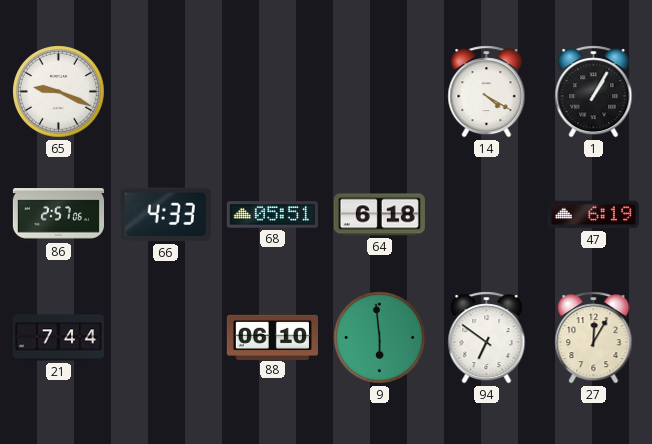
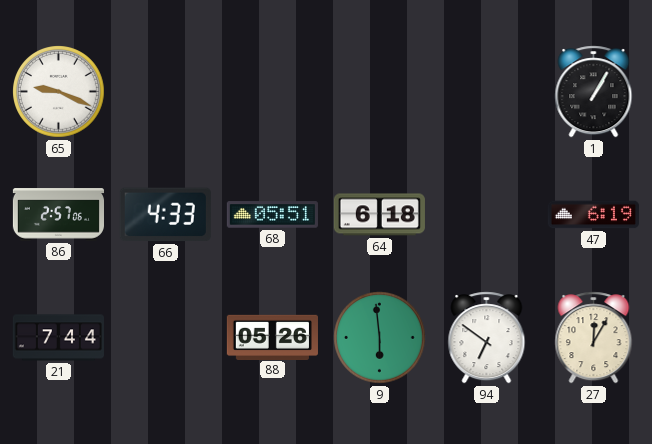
14: 4:20 -> none
88: 06:10 -> 05:26
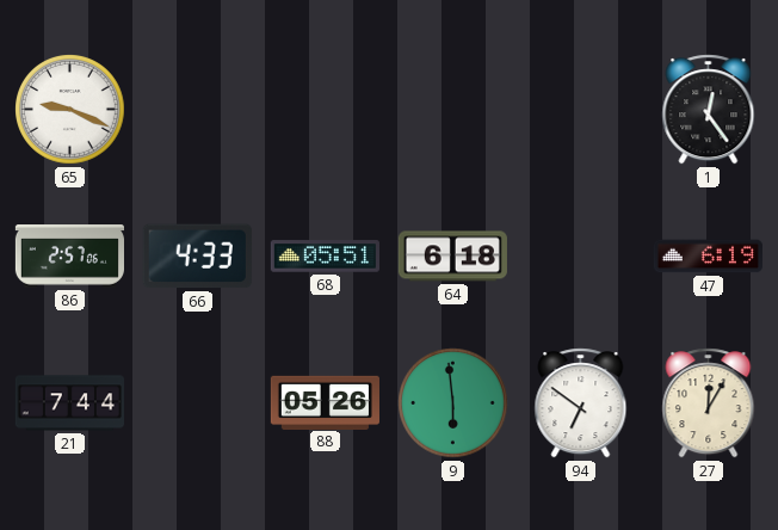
1: 1:05 -> 12:24
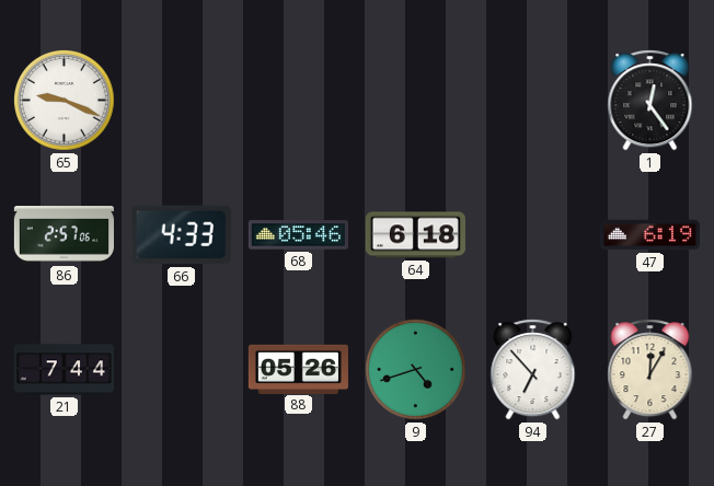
68: 05:51 -> 05:46
9: 5:59 -> 4:42
94: 6:51 -> 6:53
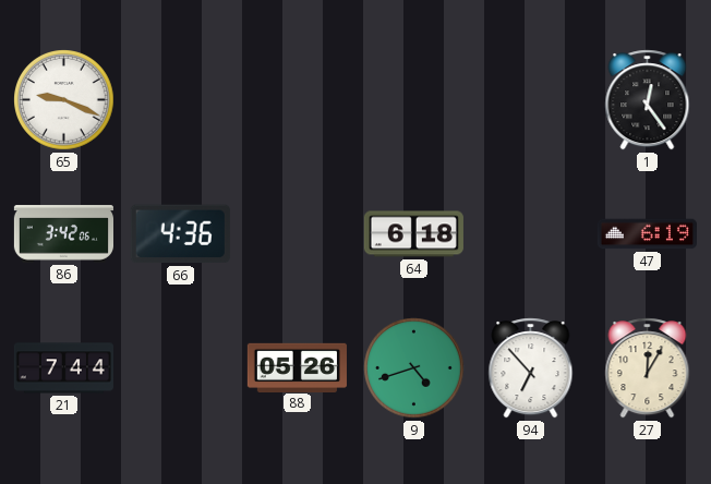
86: 2:57 -> 3:42
66: 4:33 -> 4:36
68: 05:46 -> none
